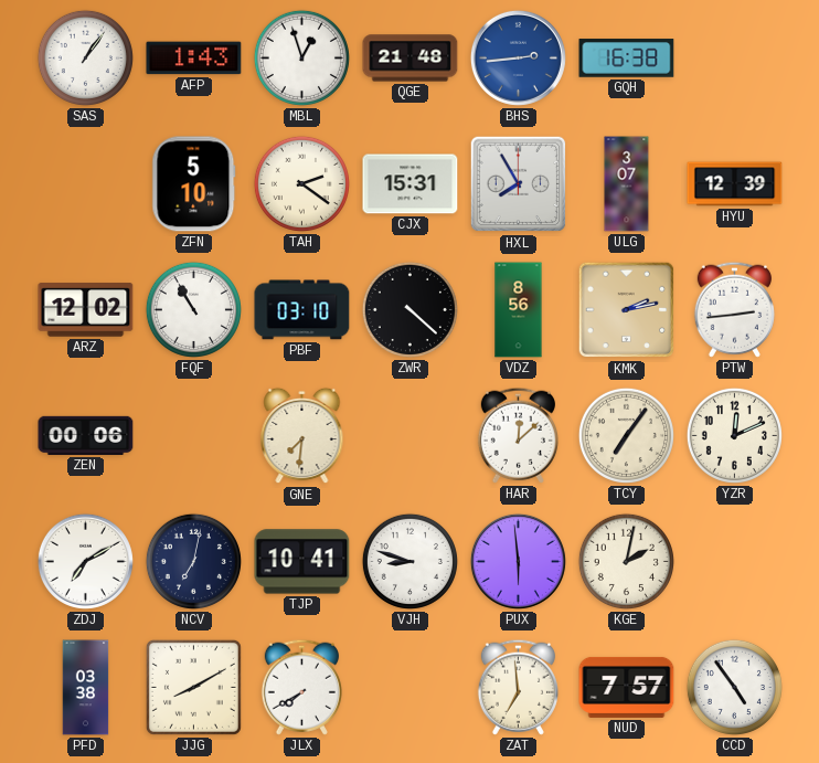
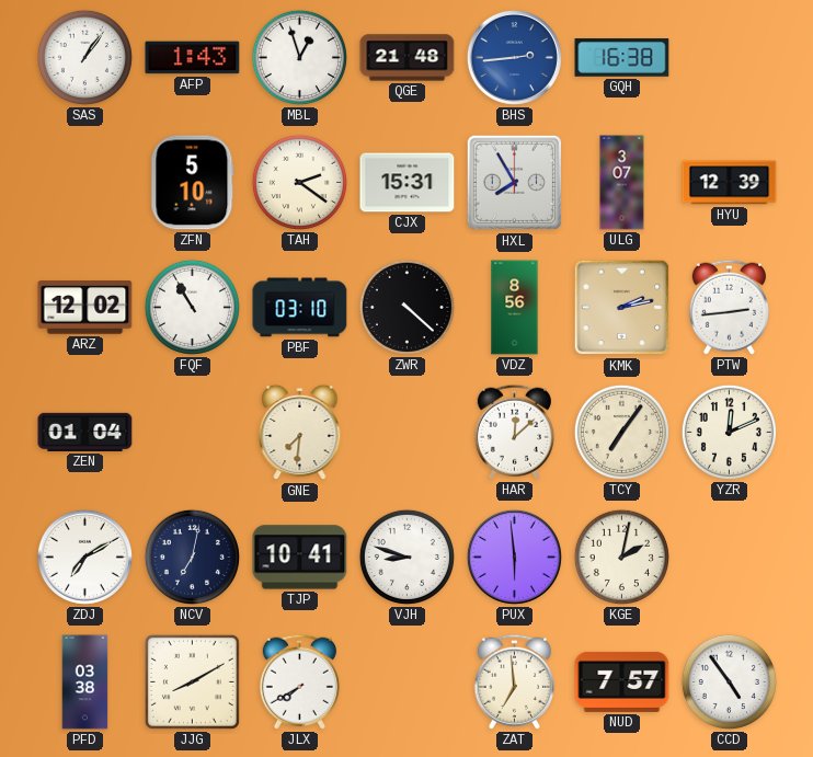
ZEN: 00:06 -> 01:04
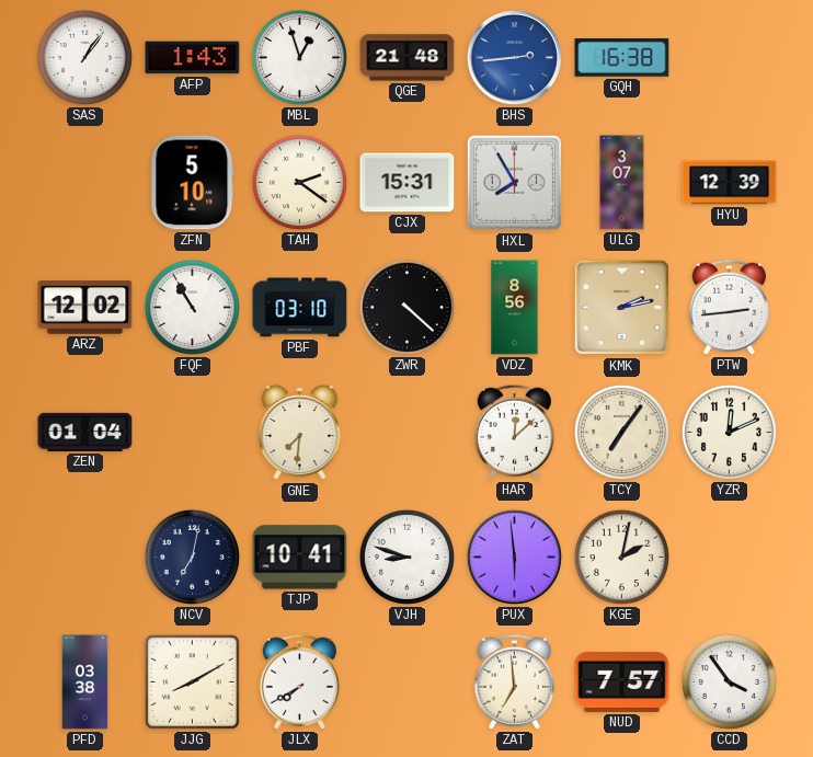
ZDJ: 7:10 -> none
CCD: 4:54 -> 3:54
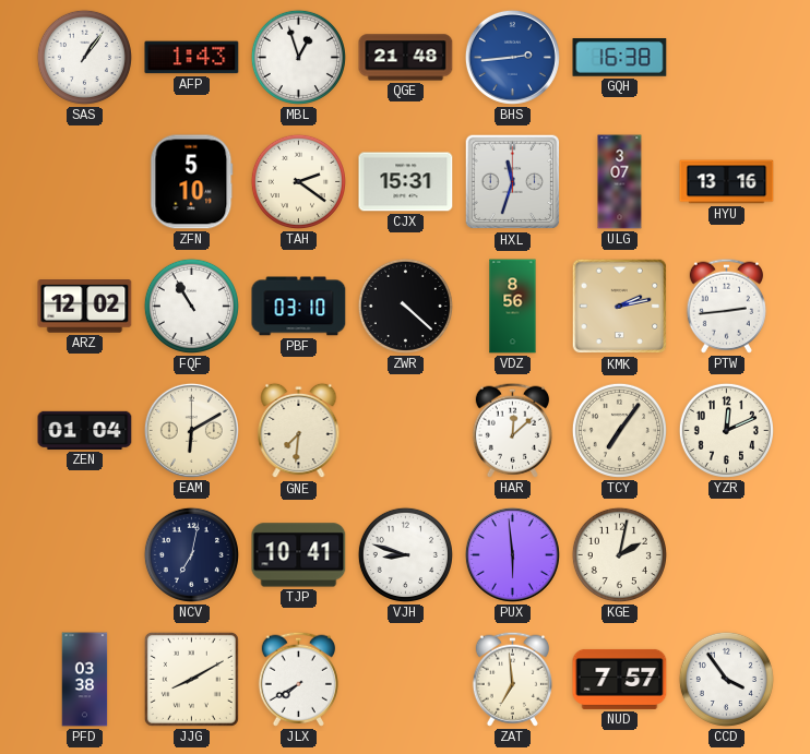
HXL: 7:55 -> 11:33
HYU: 12:39 -> 13:16
EAM: none -> 6:10
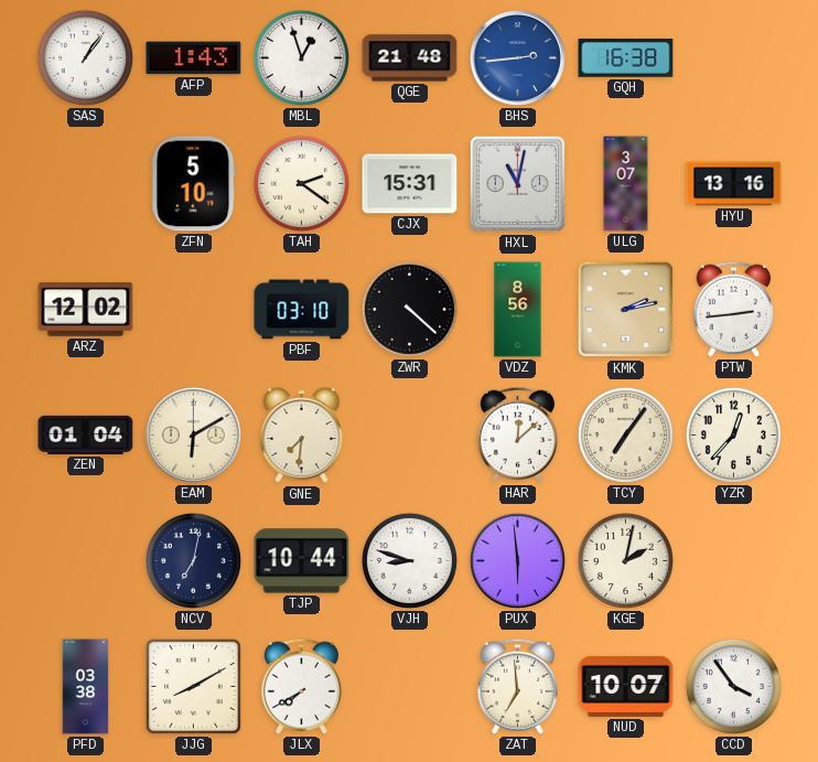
HXL: 11:33 -> 11:02
FQF: 10:55 -> none
YZR: 12:11 -> 12:37
TJP: 10:41 -> 10:44
NUD: 7:57 -> 10:07
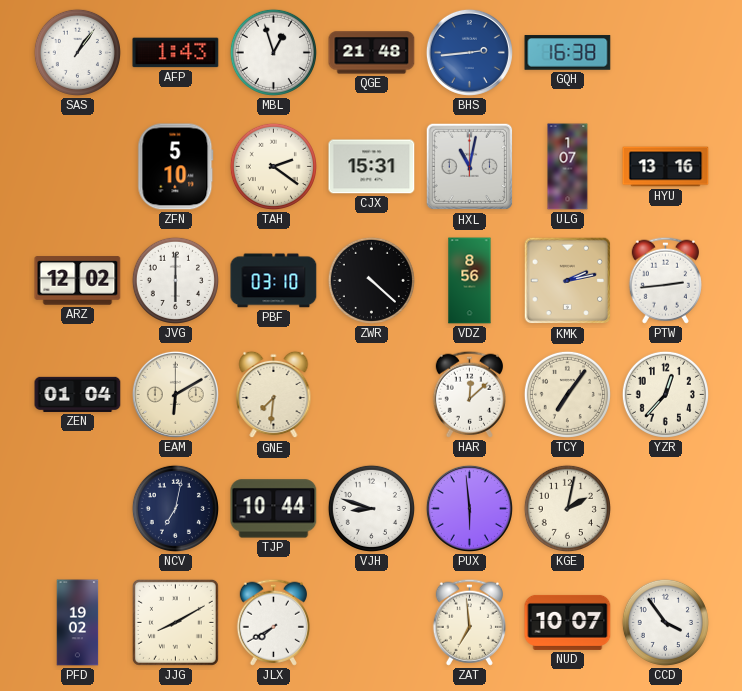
ULG: 3:07 -> 1:07
JVG: none -> 6:00
PFD: 03:38 -> 19:02
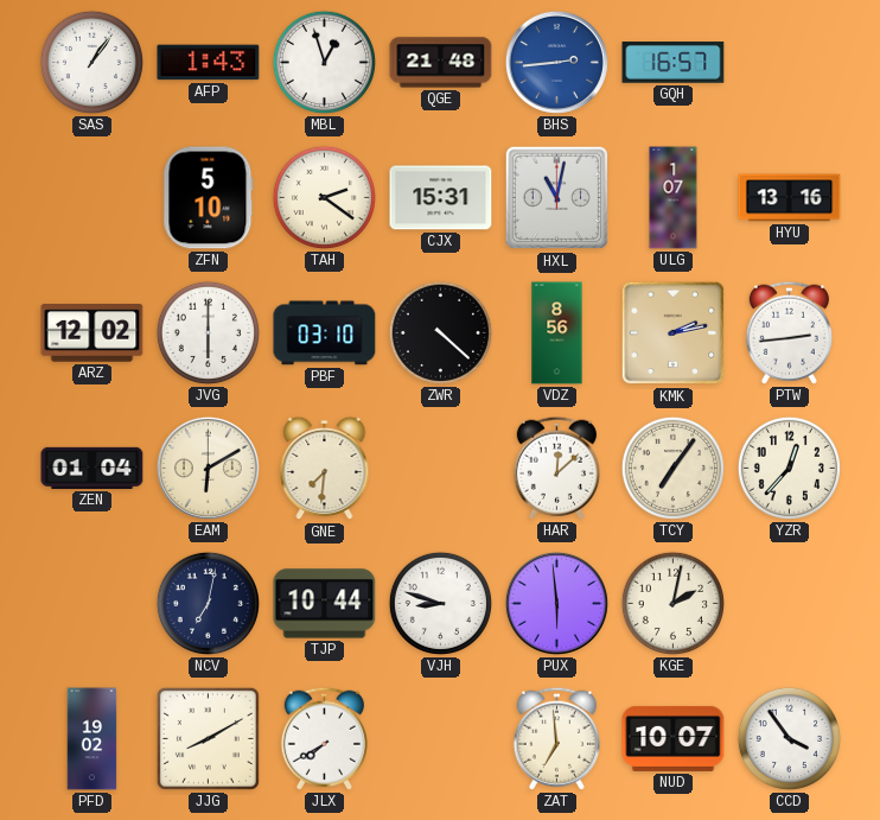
GQH: 16:38 -> 16:57
